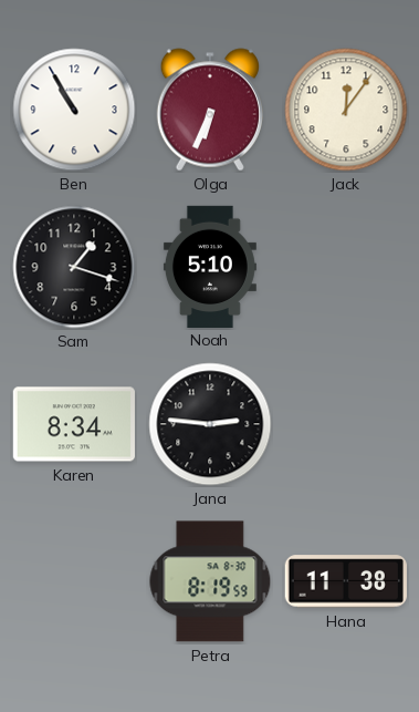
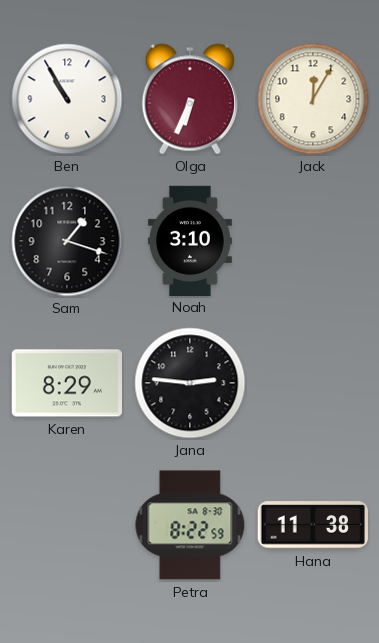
Jack: 12:06 -> 12:05
Noah: 5:10 -> 3:10
Karen: 8:34 -> 8:29
Petra: 8:19 -> 8:22
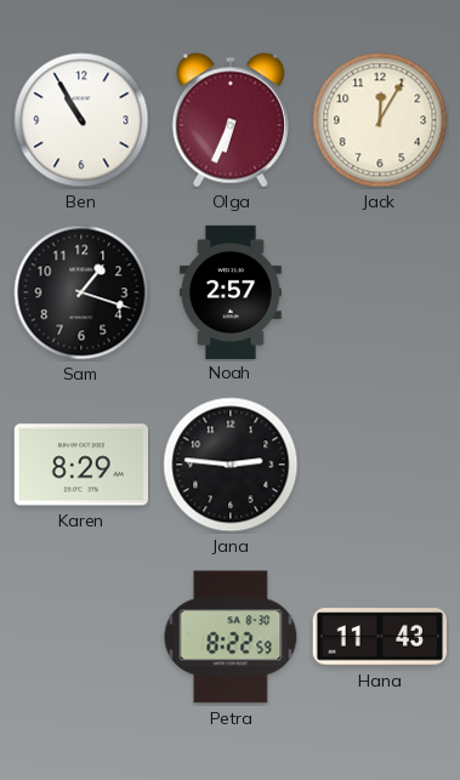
Noah: 3:10 -> 2:57
Hana: 11:38 -> 11:43
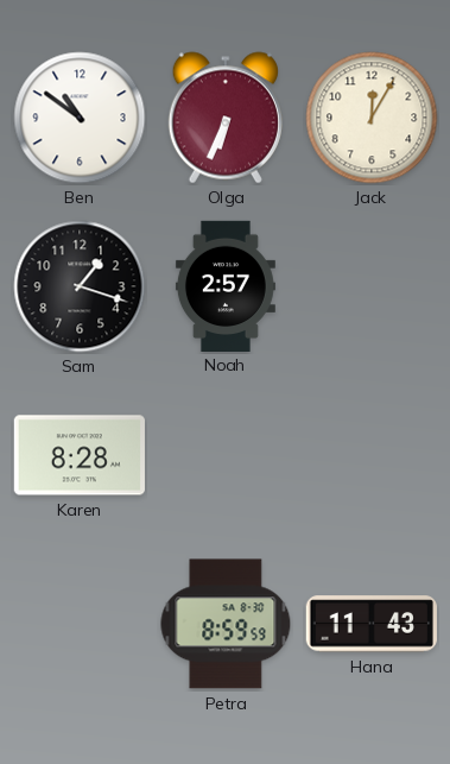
Ben: 10:55 -> 10:51
Karen: 8:29 -> 8:28
Jana: 2:46 -> none
Petra: 8:22 -> 8:59
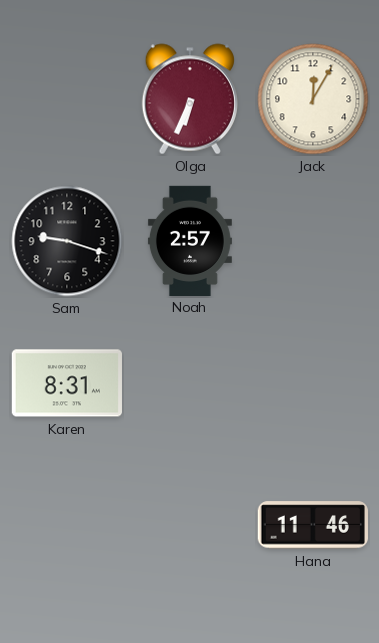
Ben: 10:51 -> none
Sam: 1:18 -> 9:18
Karen: 8:28 -> 8:31
Petra: 8:59 -> none
Hana: 11:43 -> 11:46
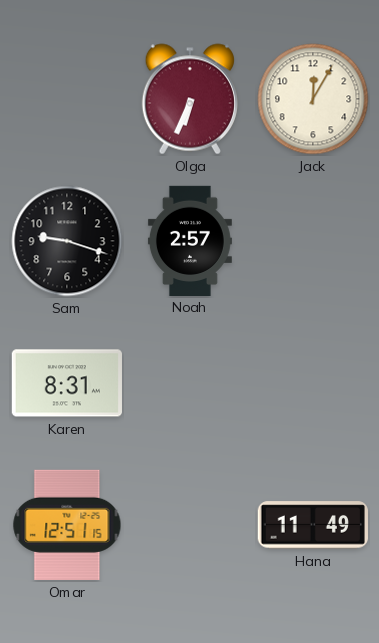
Omar: none -> 12:51
Hana: 11:46 -> 11:49
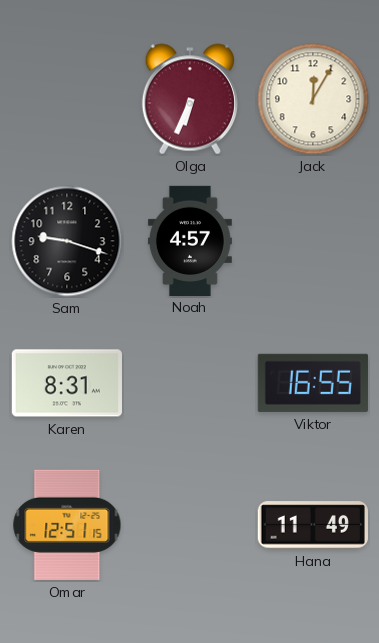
Noah: 2:57 -> 4:57
Viktor: none -> 16:55
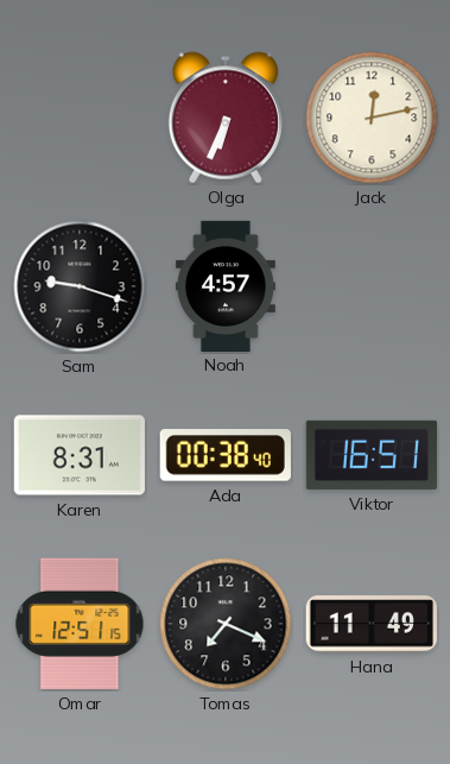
Jack: 12:05 -> 12:13
Ada: none -> 00:38
Viktor: 16:55 -> 16:51
Tomas: none -> 7:19
